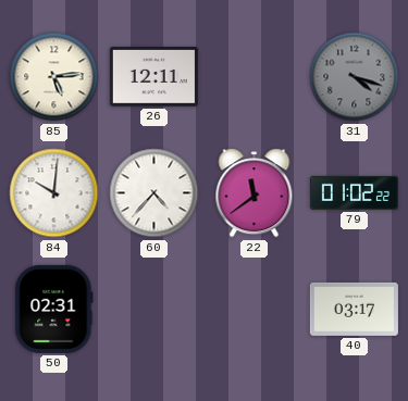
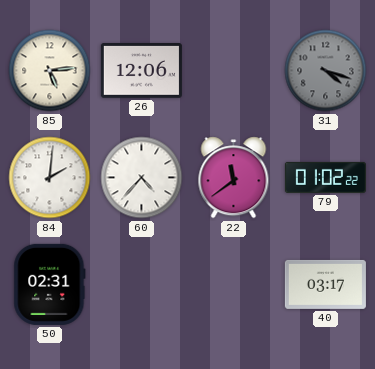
26: 12:11 -> 12:06
84: 10:01 -> 2:01
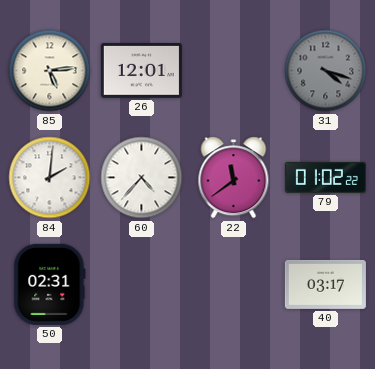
26: 12:06 -> 12:01
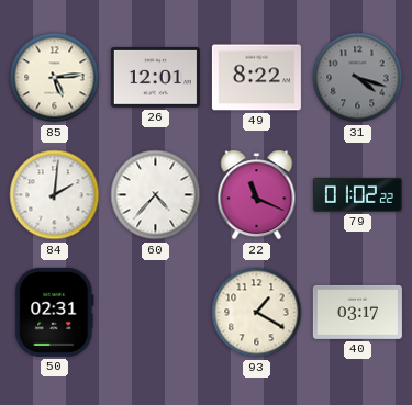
49: none -> 8:22
22: 11:39 -> 11:19
93: none -> 1:20
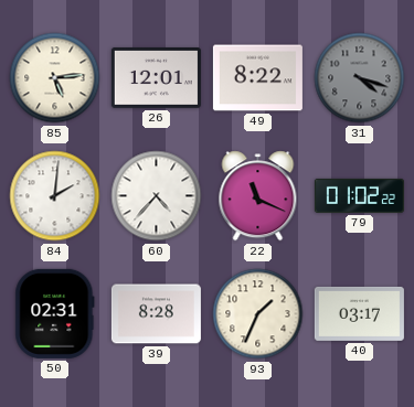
39: none -> 8:28
93: 1:20 -> 1:34
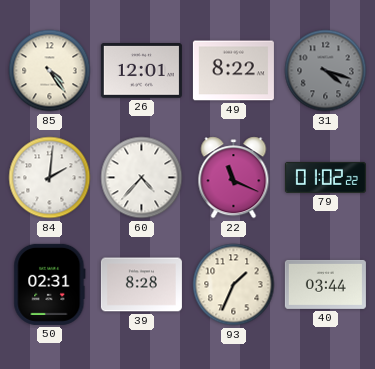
85: 5:14 -> 4:24
40: 03:17 -> 03:44
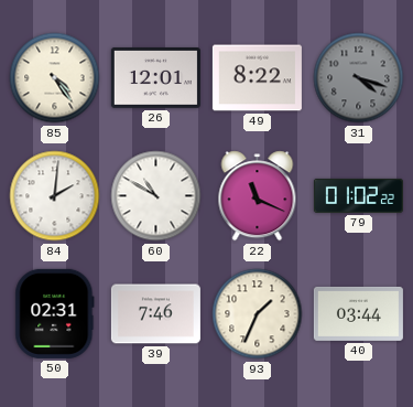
60: 4:37 -> 10:50
39: 8:28 -> 7:46
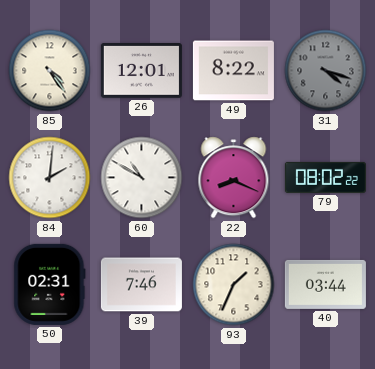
22: 11:19 -> 8:19
79: 01:02 -> 08:02
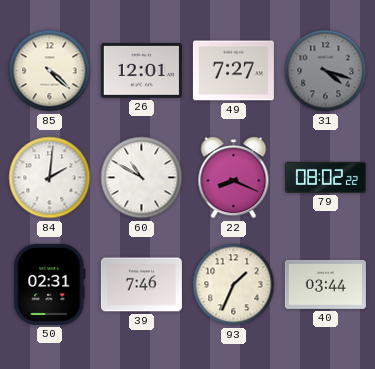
85: 4:24 -> 4:22
49: 8:22 -> 7:27
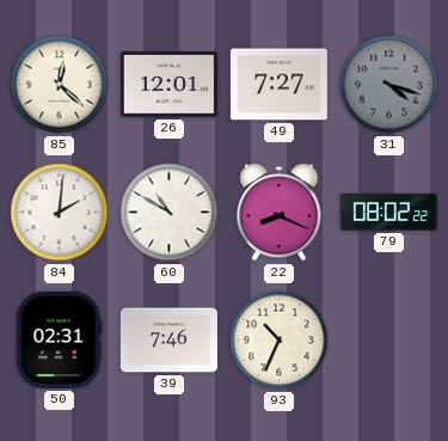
85: 4:22 -> 12:22
93: 1:34 -> 10:34
40: 03:44 -> none
